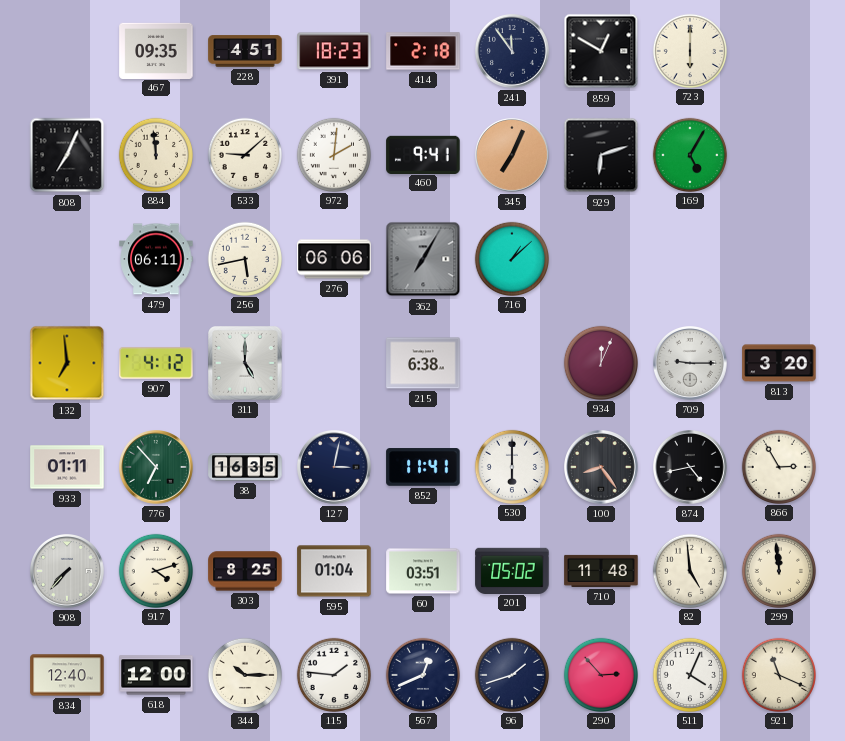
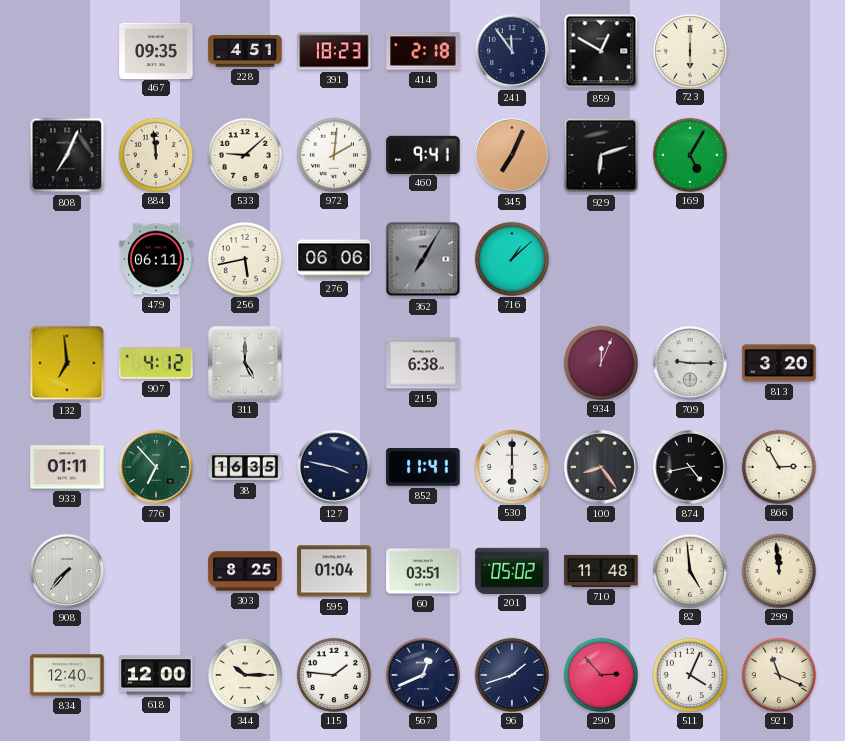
127: 3:02 -> 3:47
917: 4:12 -> none
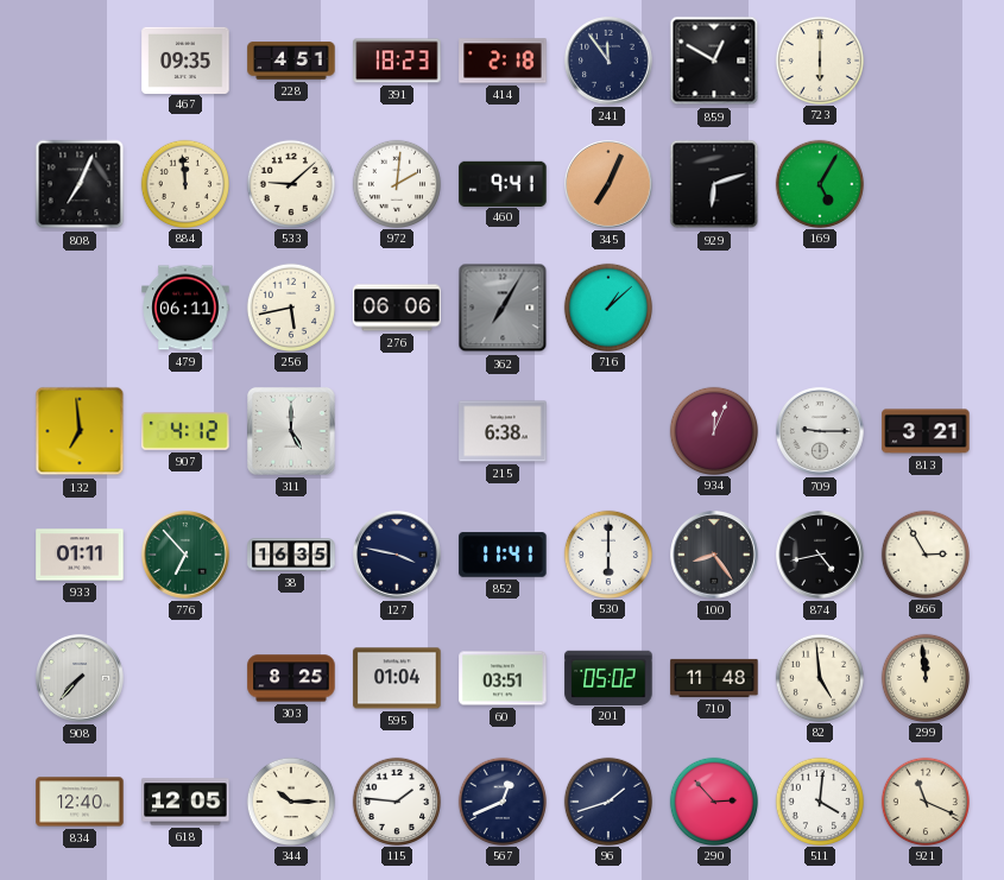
813: 3:20 -> 3:21
618: 12:00 -> 12:05
511: 4:04 -> 4:01
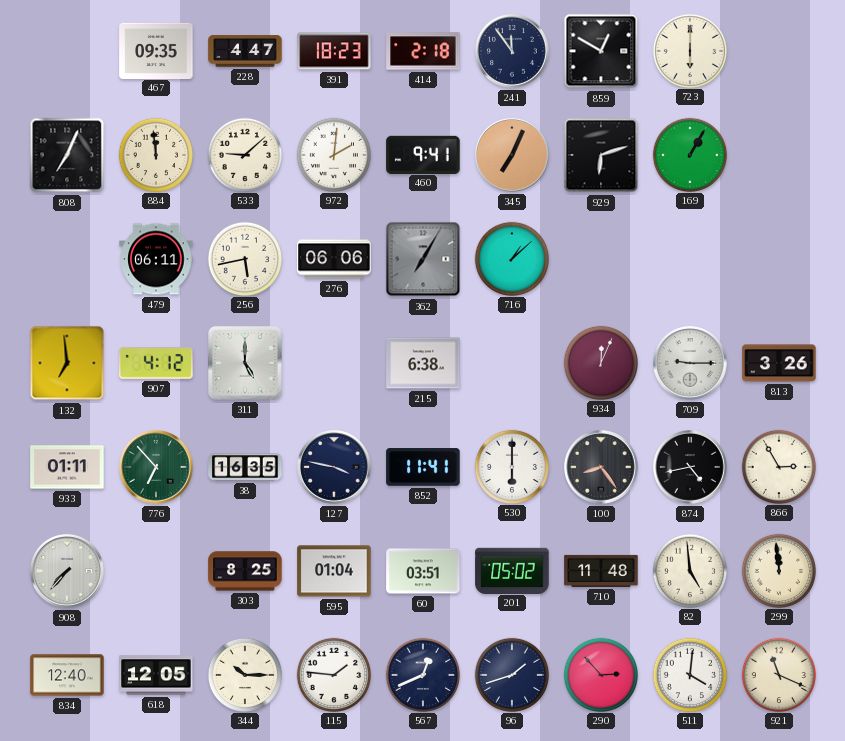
228: 4:51 -> 4:47
169: 5:05 -> 1:05
813: 3:21 -> 3:26
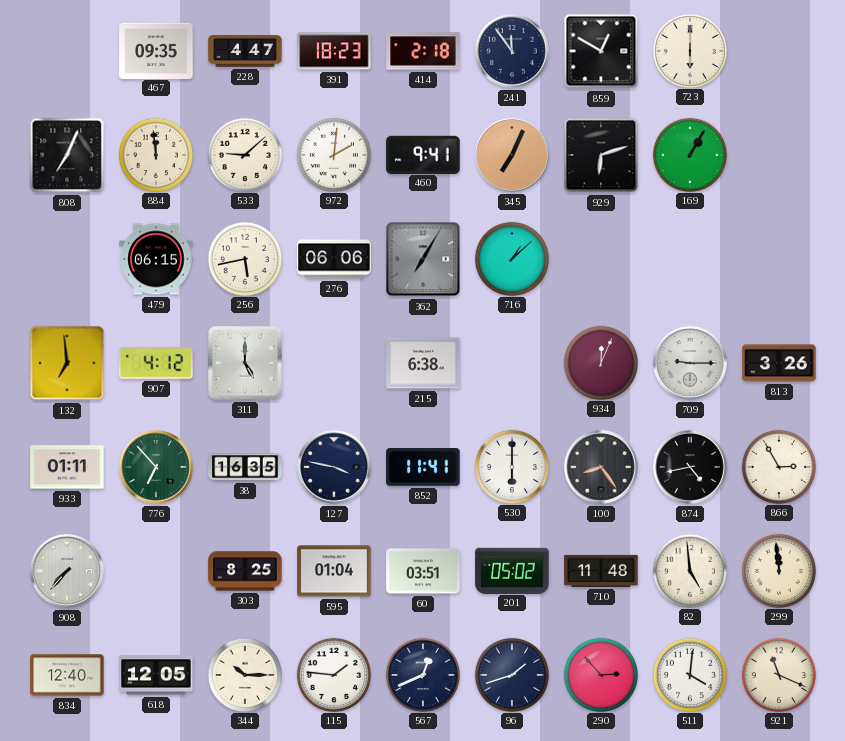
479: 06:11 -> 06:15
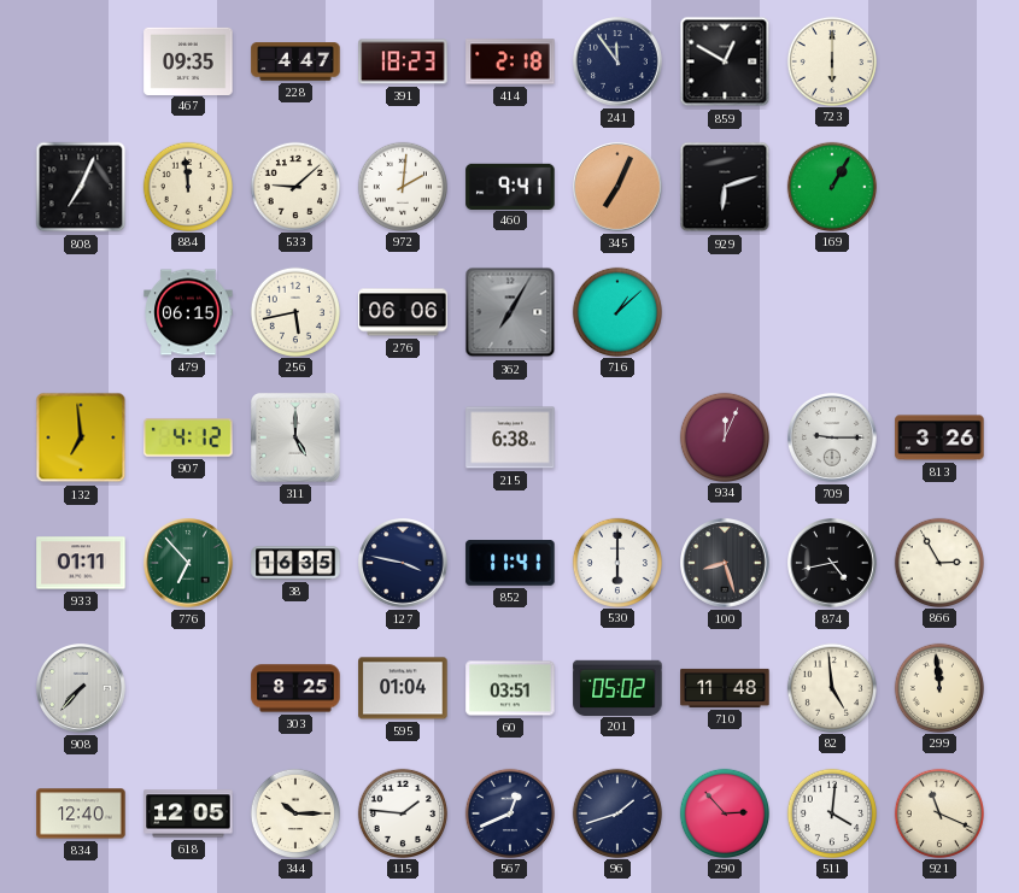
100: 8:24 -> 8:27
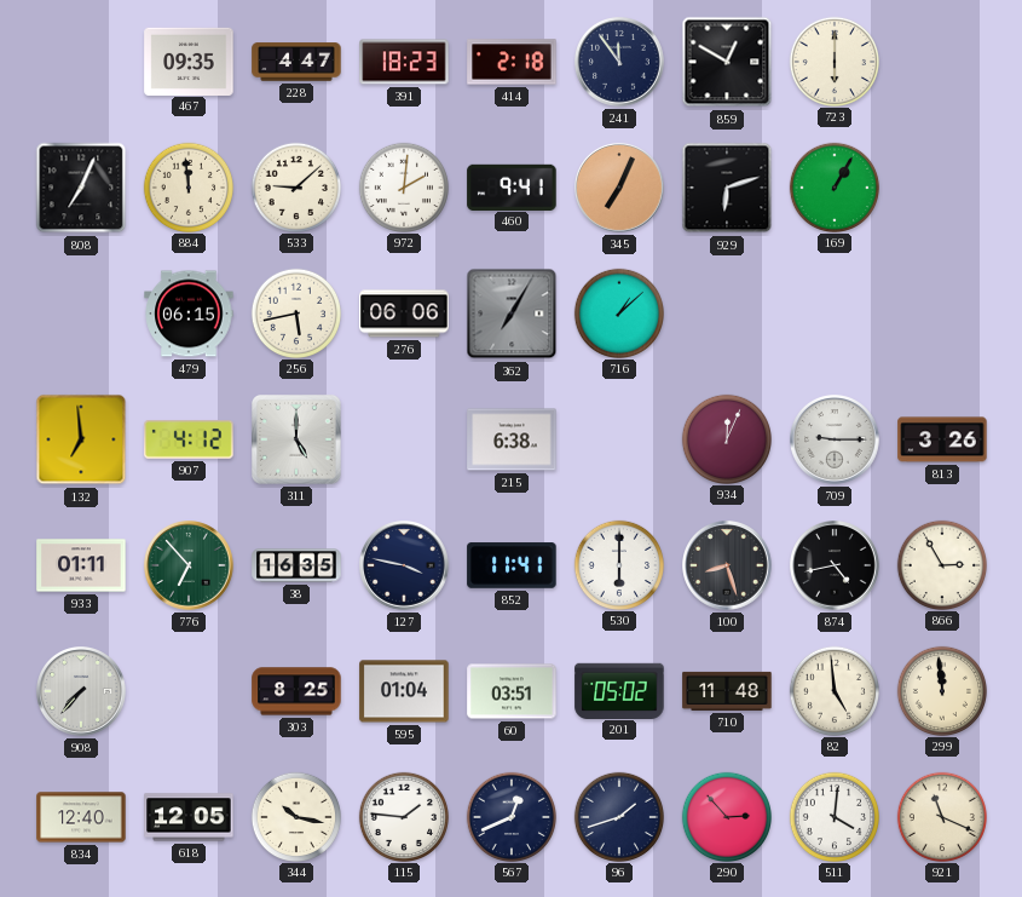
344: 10:15 -> 10:17
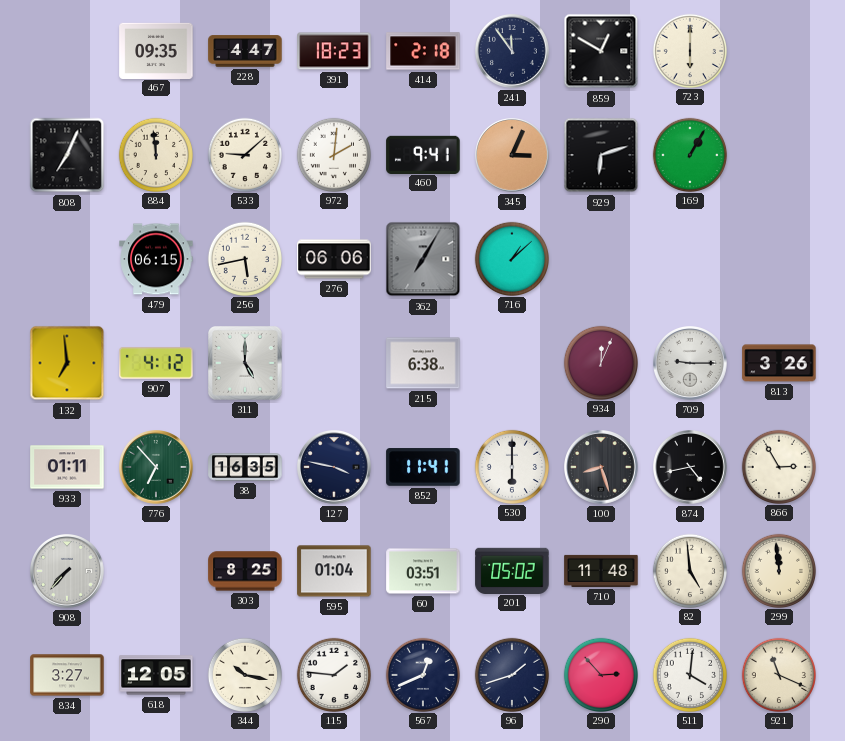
345: 7:04 -> 3:04
834: 12:40 -> 3:27
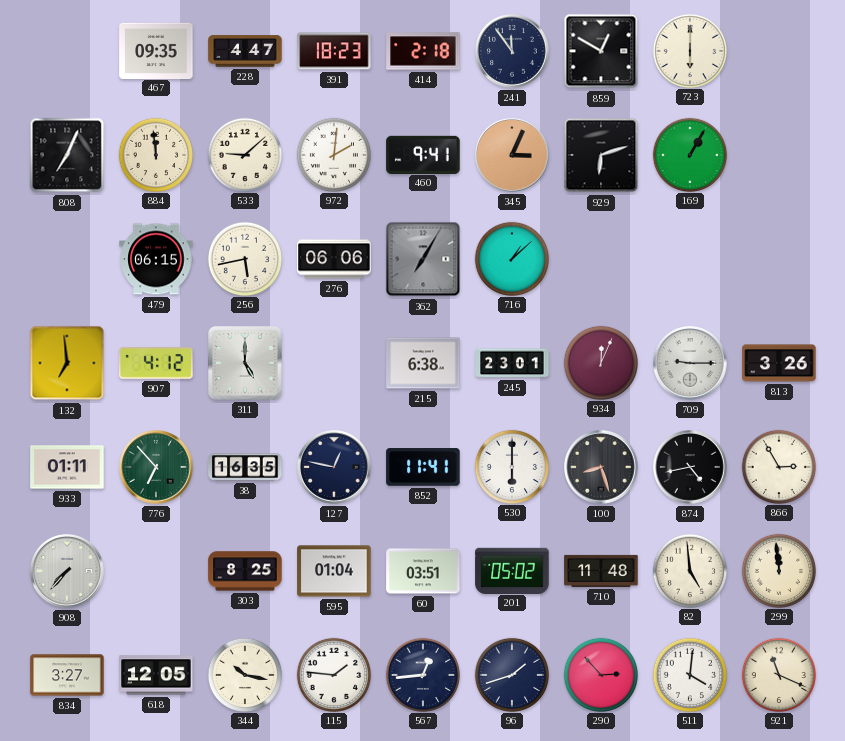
245: none -> 23:01
127: 3:47 -> 12:47
567: 12:41 -> 12:44
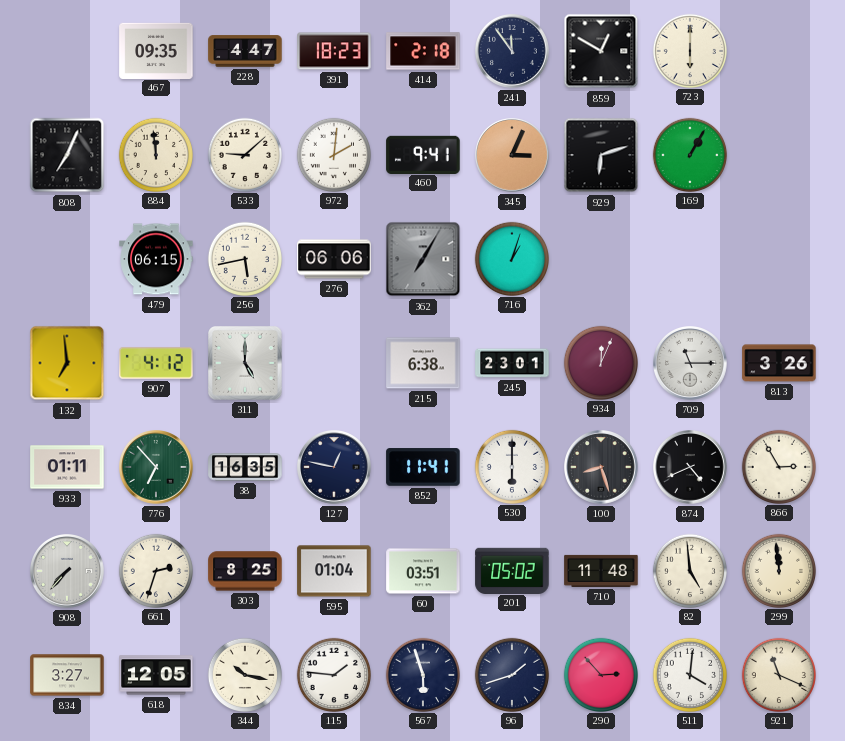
716: 1:08 -> 1:03
709: 9:15 -> 11:15
874: 4:43 -> 4:41
661: none -> 2:33
567: 12:44 -> 5:57
